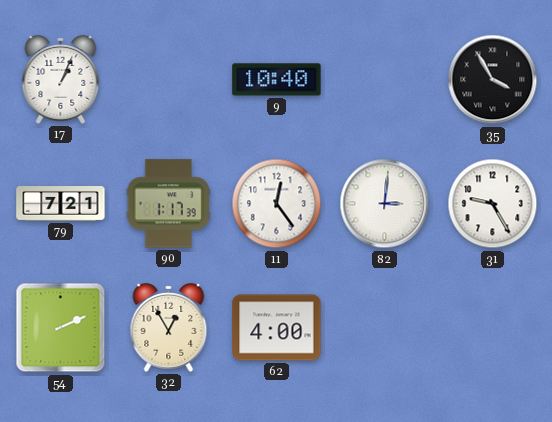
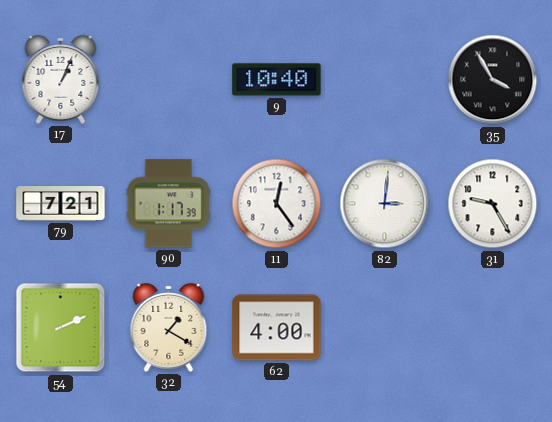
32: 12:55 -> 1:20
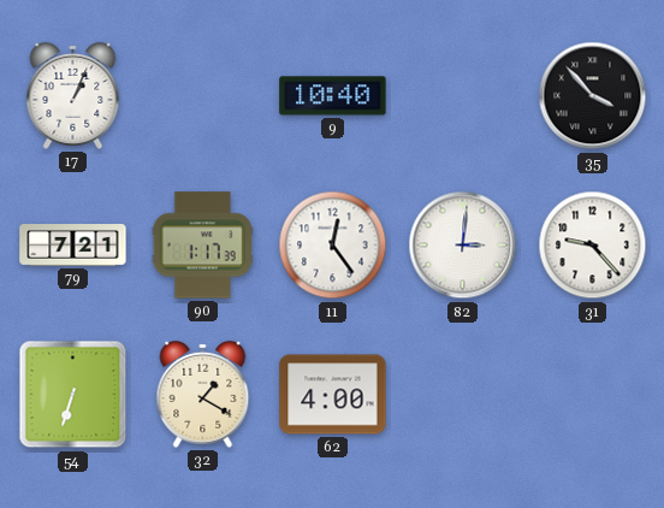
35: 3:55 -> 3:53
31: 9:25 -> 9:23
54: 2:11 -> 6:33
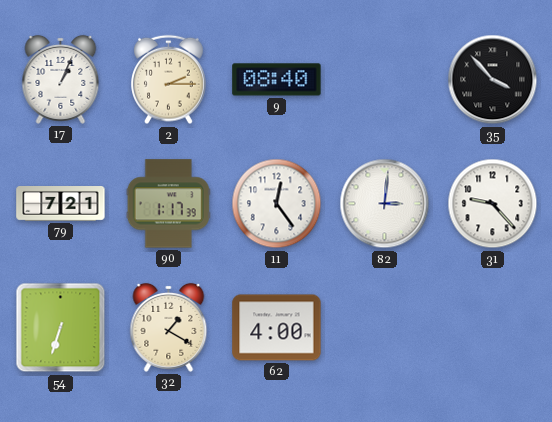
2: none -> 2:15
9: 10:40 -> 08:40
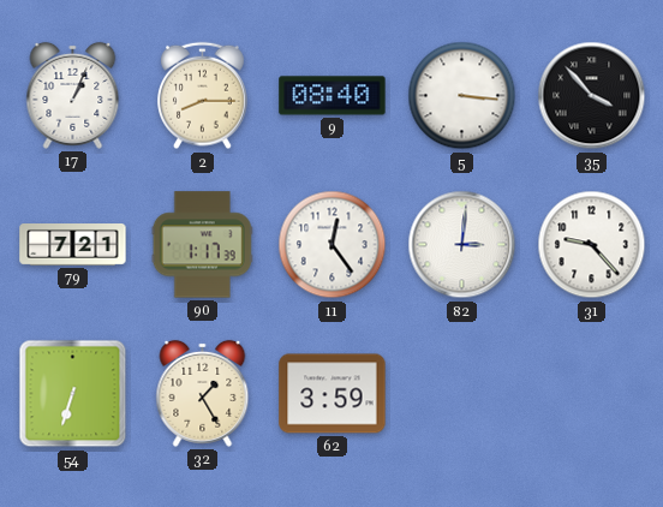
2: 2:15 -> 8:15
5: none -> 3:16
32: 1:20 -> 1:25
62: 4:00 -> 3:59
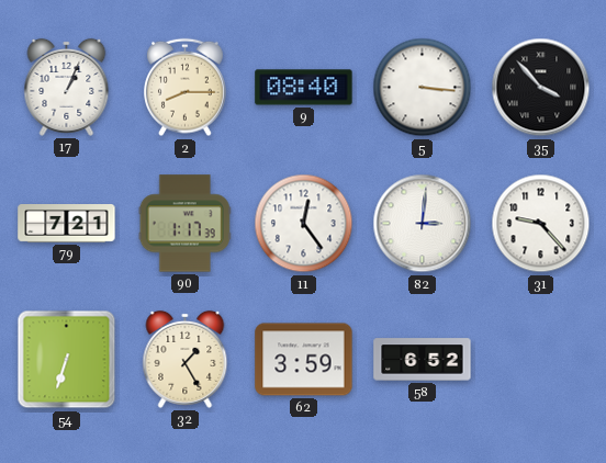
58: none -> 6:52
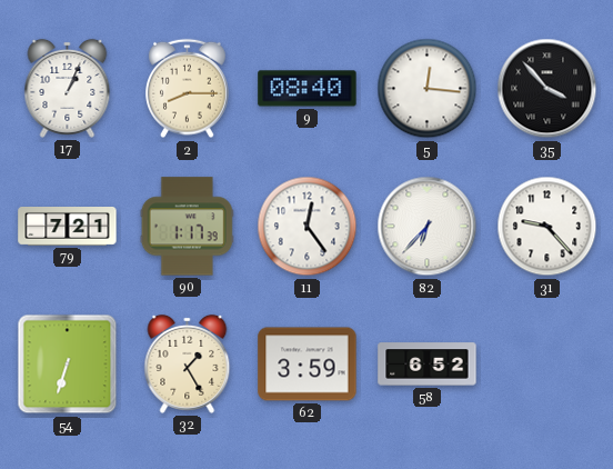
5: 3:16 -> 12:16
82: 3:01 -> 6:37
